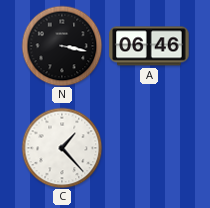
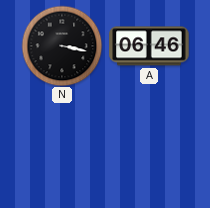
C: 1:23 -> none
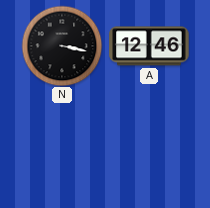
A: 06:46 -> 12:46
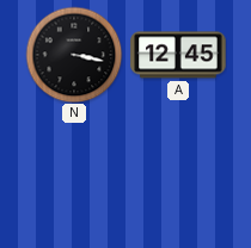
A: 12:46 -> 12:45
